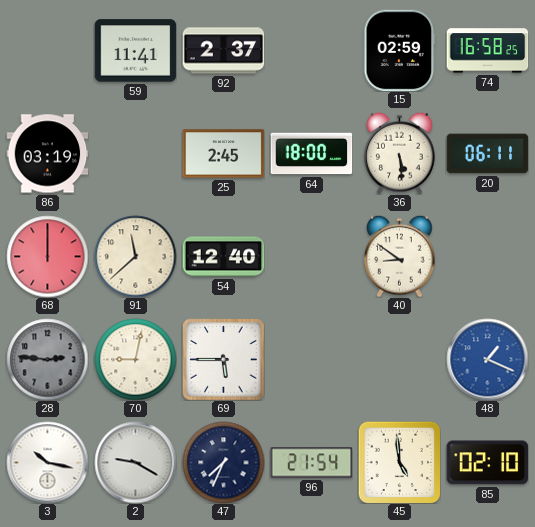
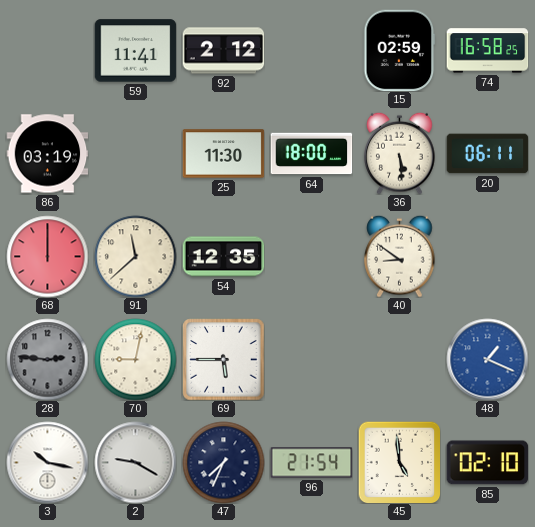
92: 2:37 -> 2:12
25: 2:45 -> 11:30
54: 12:40 -> 12:35
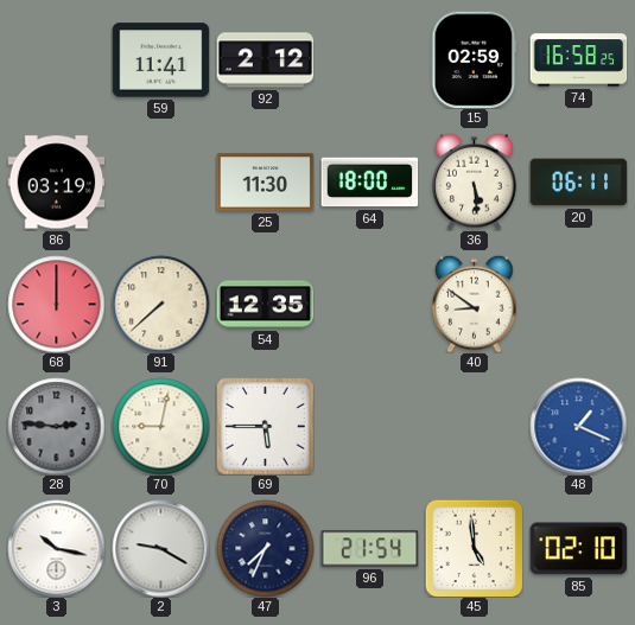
91: 11:38 -> 7:38
